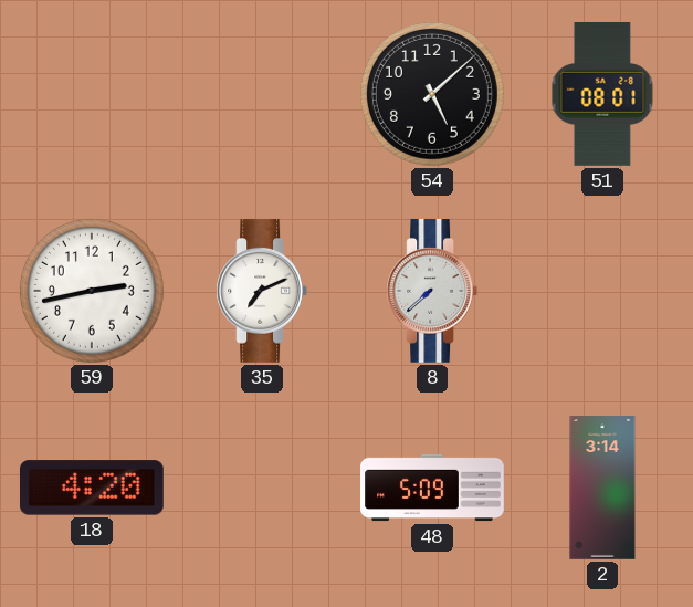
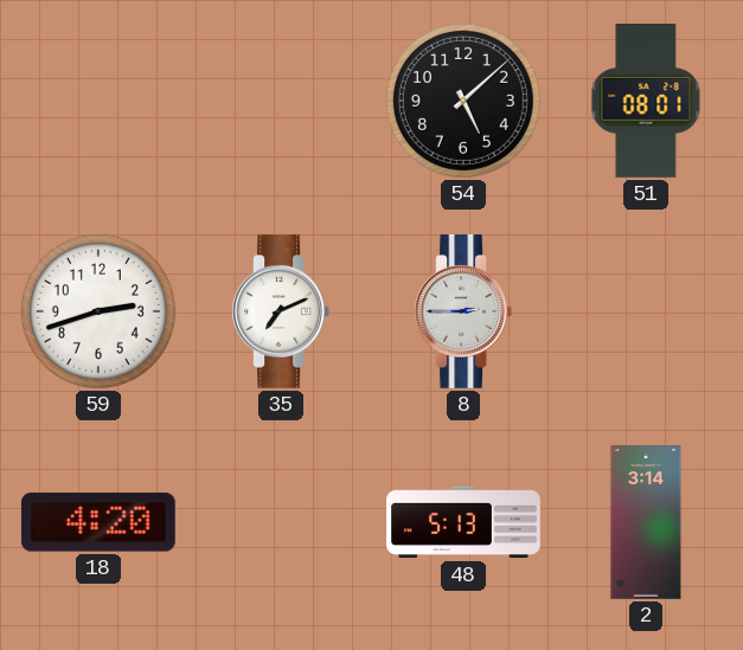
59: 2:43 -> 2:42
8: 7:38 -> 2:45
48: 5:09 -> 5:13
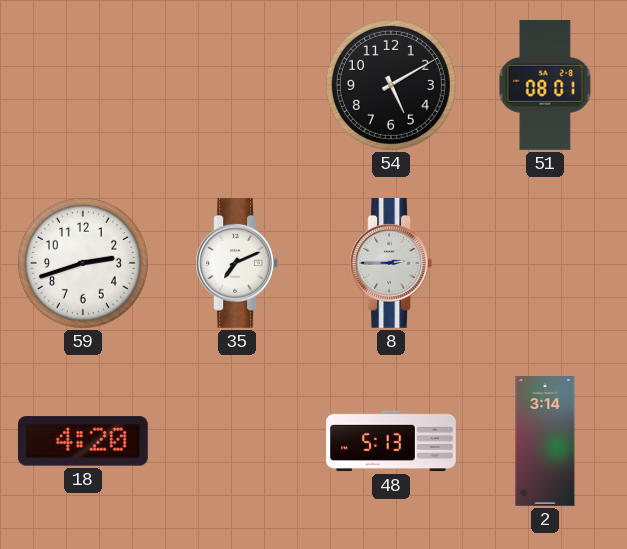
54: 5:08 -> 5:10
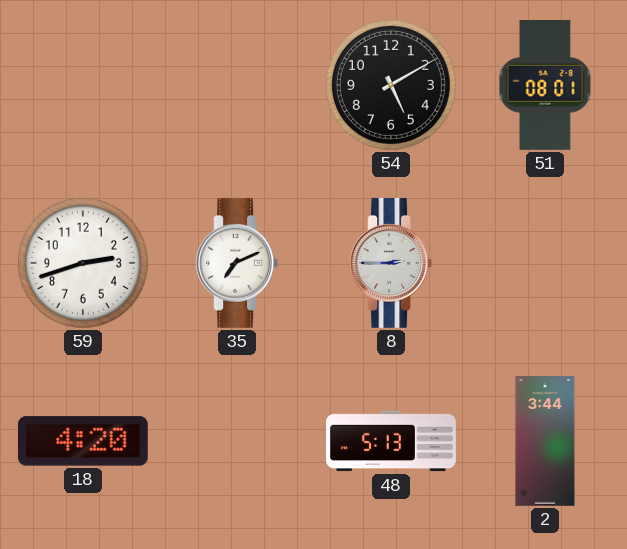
2: 3:14 -> 3:44
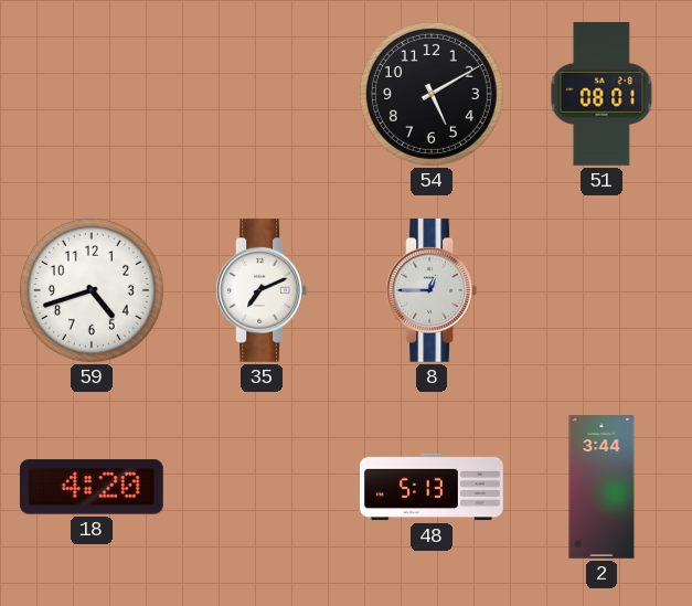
59: 2:42 -> 4:42
8: 2:45 -> 12:45
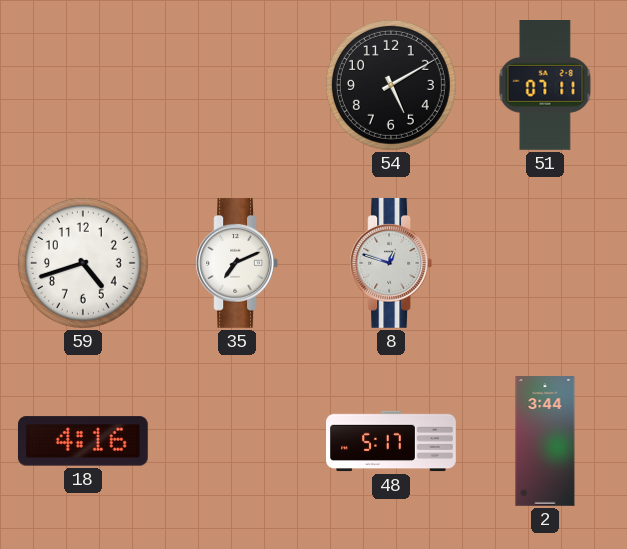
51: 08:01 -> 07:11
8: 12:45 -> 12:48
18: 4:20 -> 4:16
48: 5:13 -> 5:17
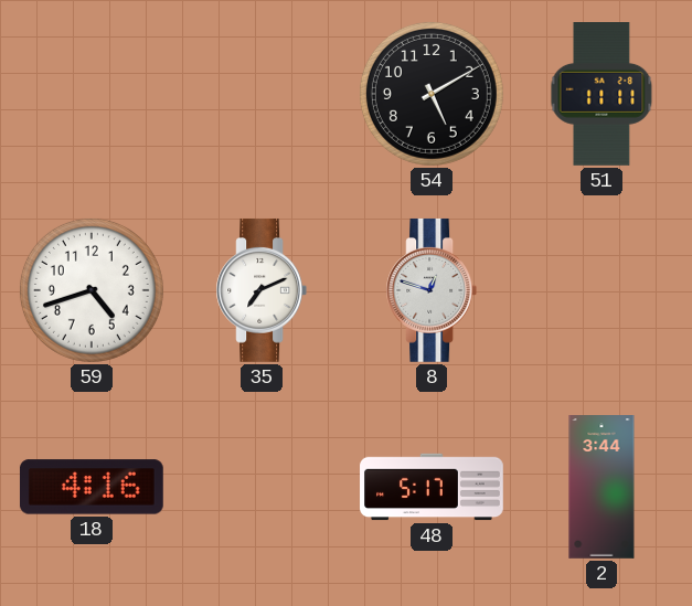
51: 07:11 -> 11:11
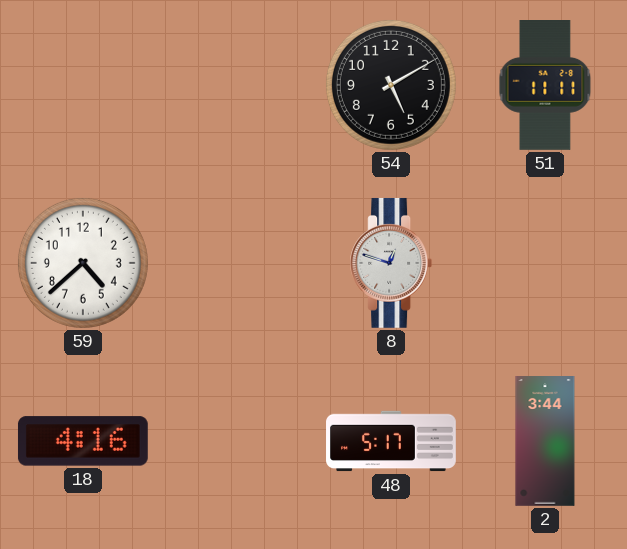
59: 4:42 -> 4:38
35: 7:11 -> none
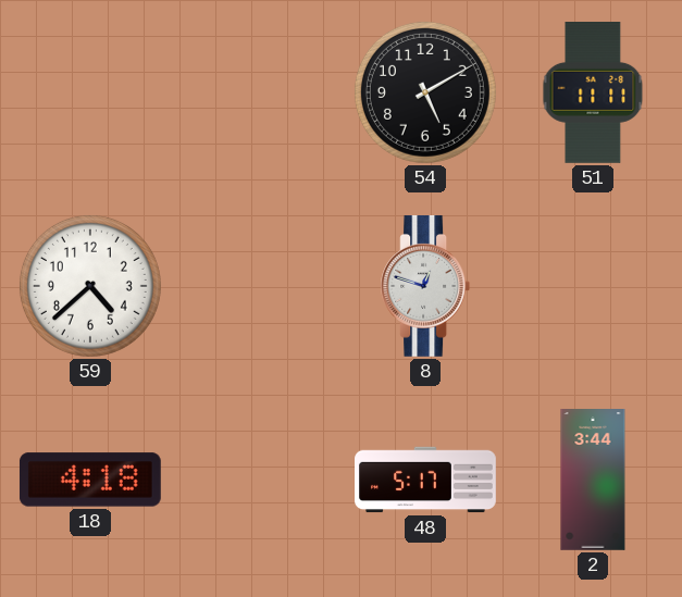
18: 4:16 -> 4:18
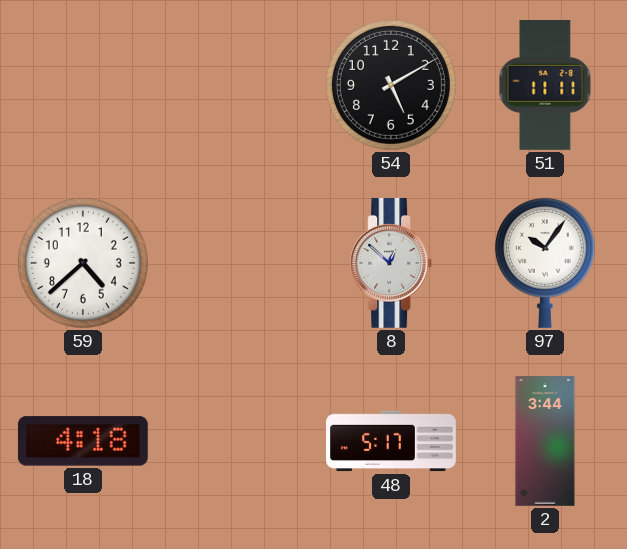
8: 12:48 -> 12:52
97: none -> 10:06
